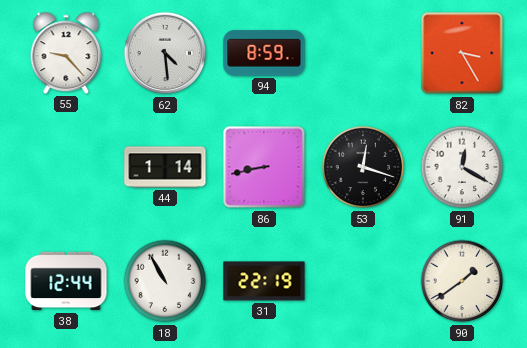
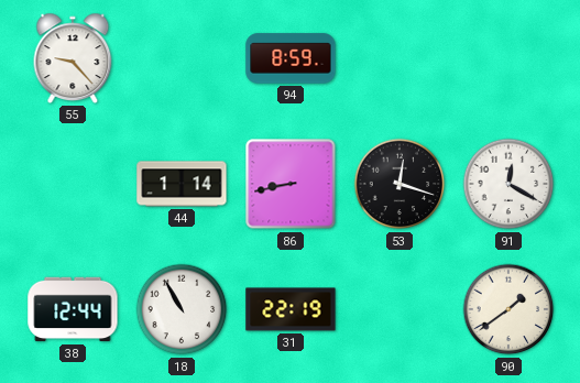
62: 4:29 -> none
82: 3:25 -> none
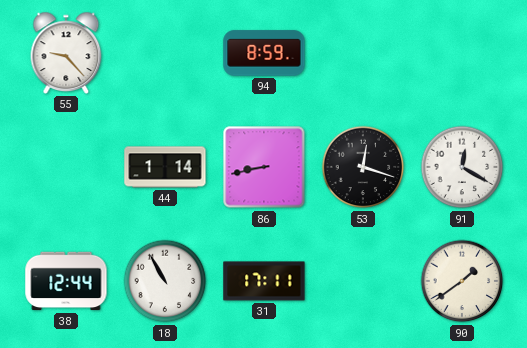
31: 22:19 -> 17:11
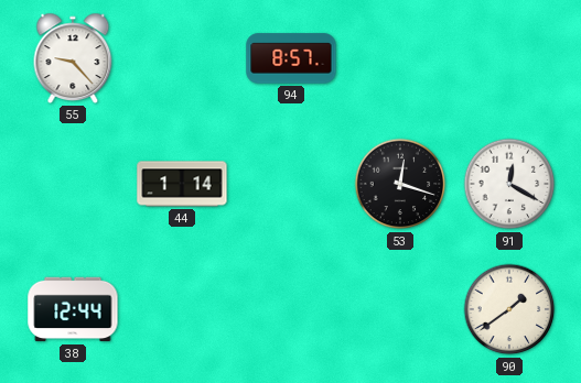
94: 8:59 -> 8:57
86: 8:43 -> none
18: 10:55 -> none
31: 17:11 -> none
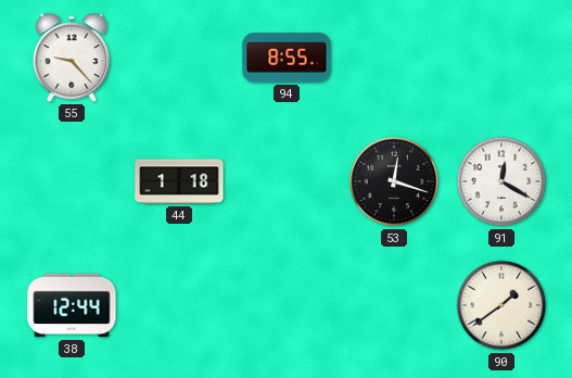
94: 8:57 -> 8:55
44: 1:14 -> 1:18
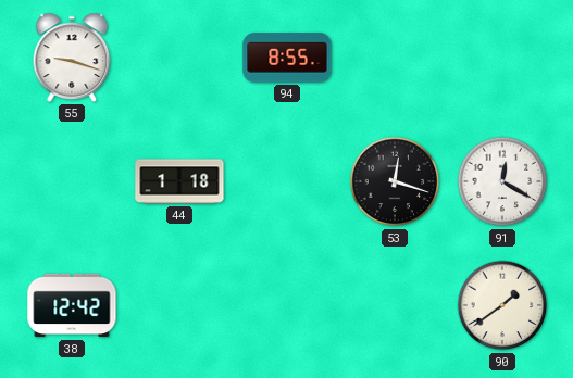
55: 9:23 -> 9:18
38: 12:44 -> 12:42
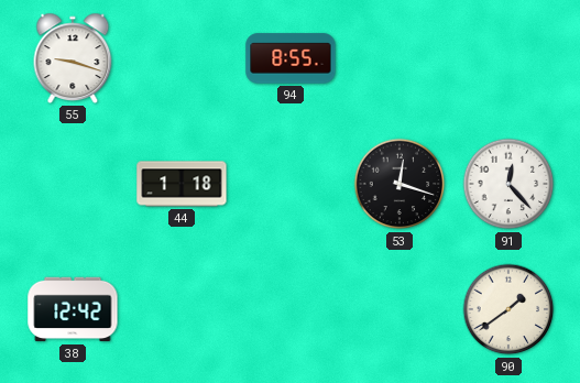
91: 12:20 -> 12:23
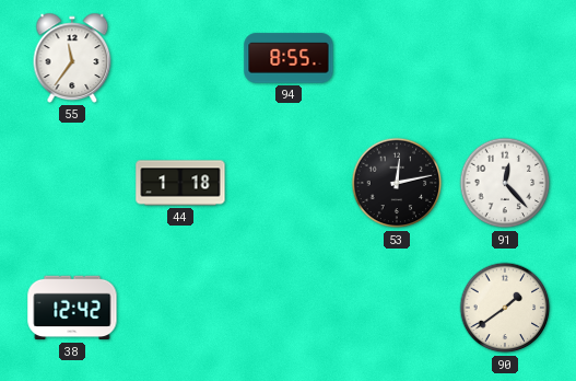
55: 9:18 -> 11:36
53: 12:18 -> 12:13
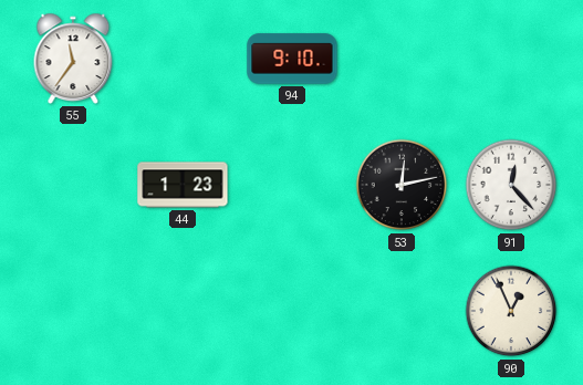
94: 8:55 -> 9:10
44: 1:18 -> 1:23
38: 12:42 -> none
90: 1:39 -> 12:56
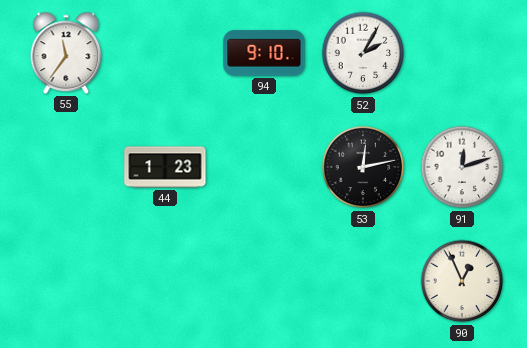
52: none -> 2:05
91: 12:23 -> 12:12
